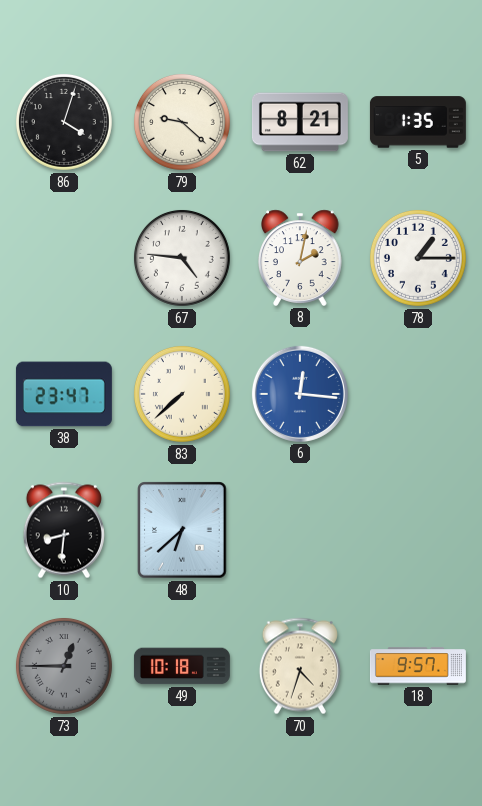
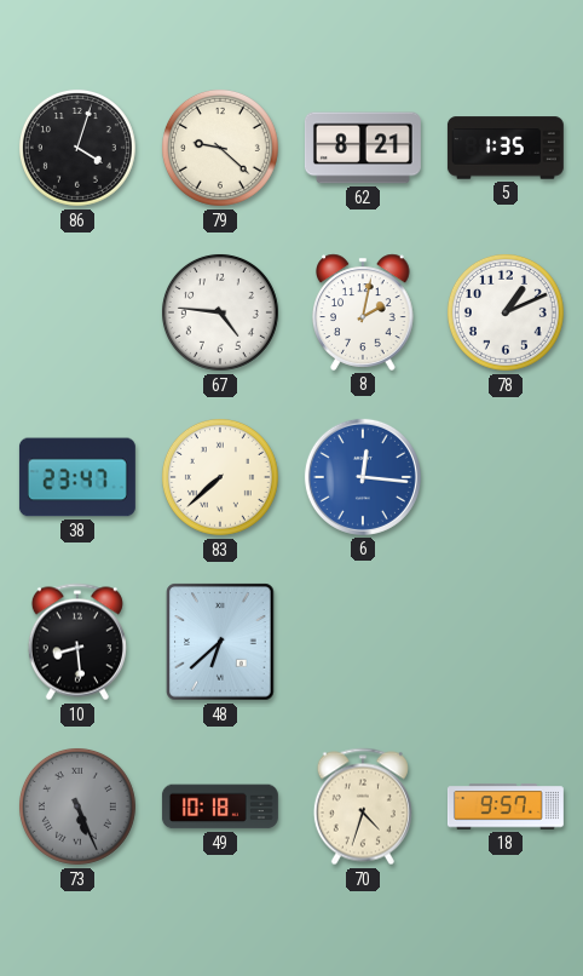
78: 1:15 -> 1:11
10: 8:31 -> 8:29
73: 12:45 -> 5:26
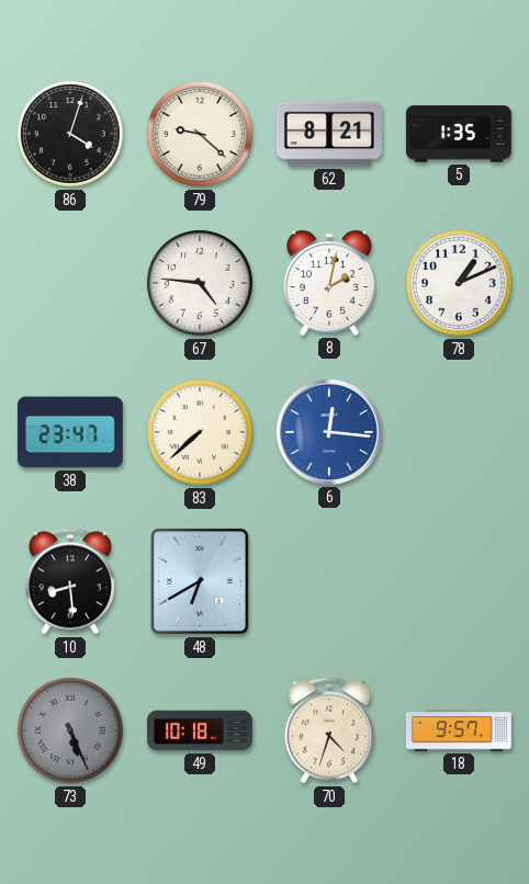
48: 6:38 -> 6:40
